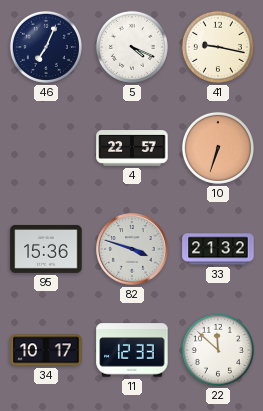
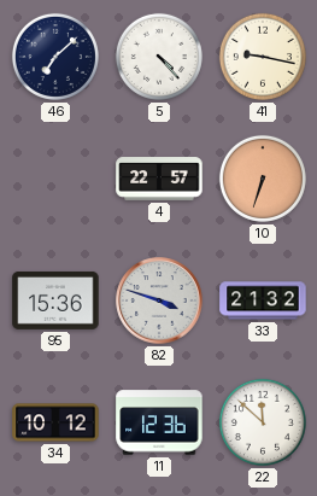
46: 7:04 -> 7:08
5: 4:19 -> 4:23
34: 10:17 -> 10:12
11: 12:33 -> 12:36
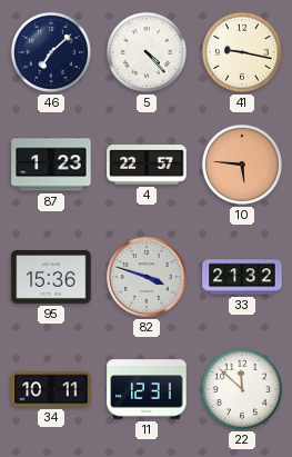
87: none -> 1:23
10: 6:33 -> 5:46
34: 10:12 -> 10:11
11: 12:36 -> 12:31
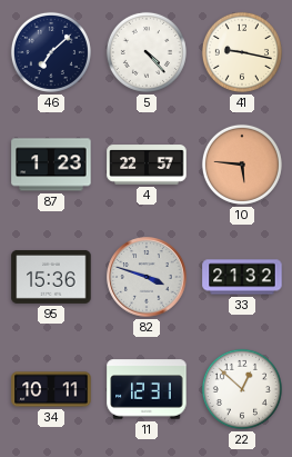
22: 11:52 -> 12:52
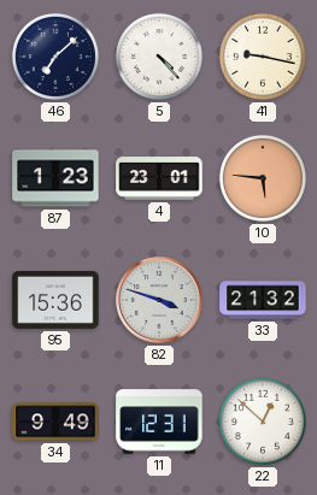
4: 22:57 -> 23:01
34: 10:11 -> 9:49
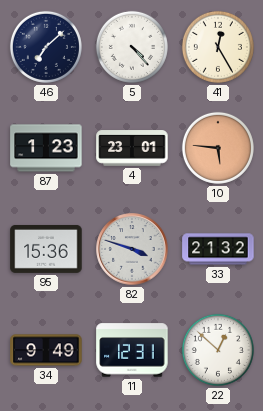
41: 9:17 -> 12:25
